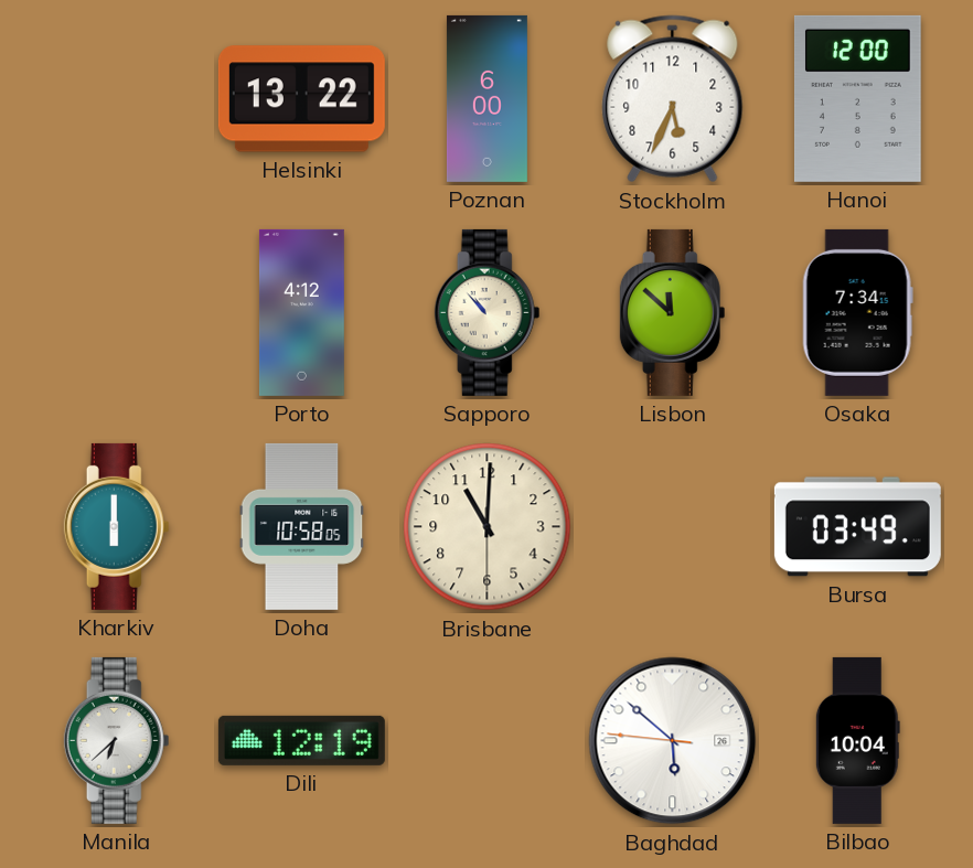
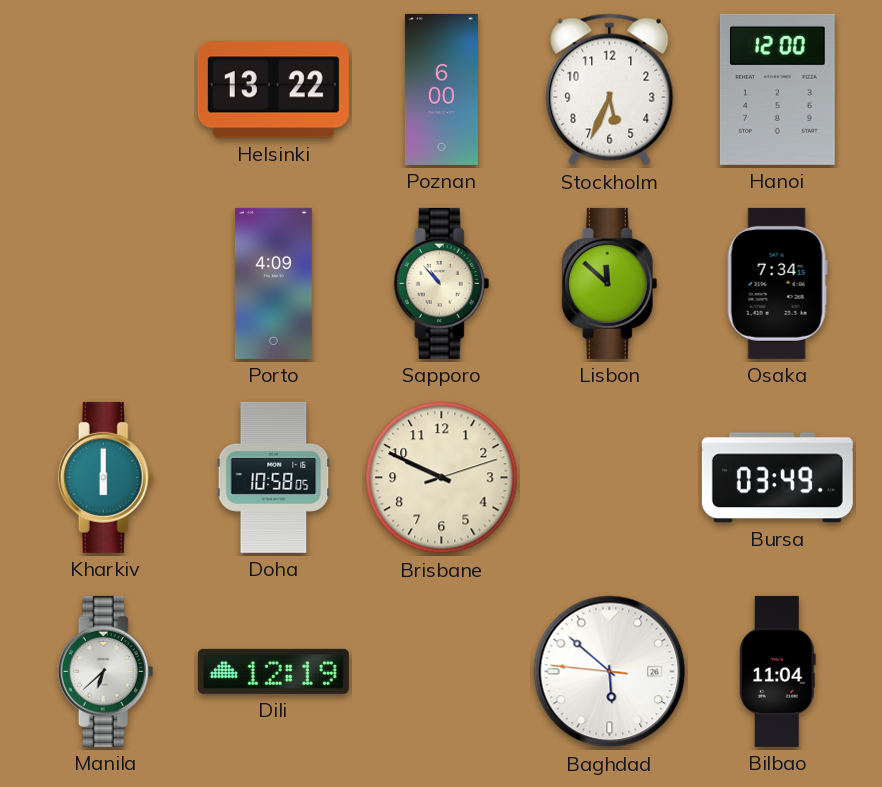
Porto: 4:12 -> 4:09
Brisbane: 11:00 -> 9:49
Bilbao: 10:04 -> 11:04
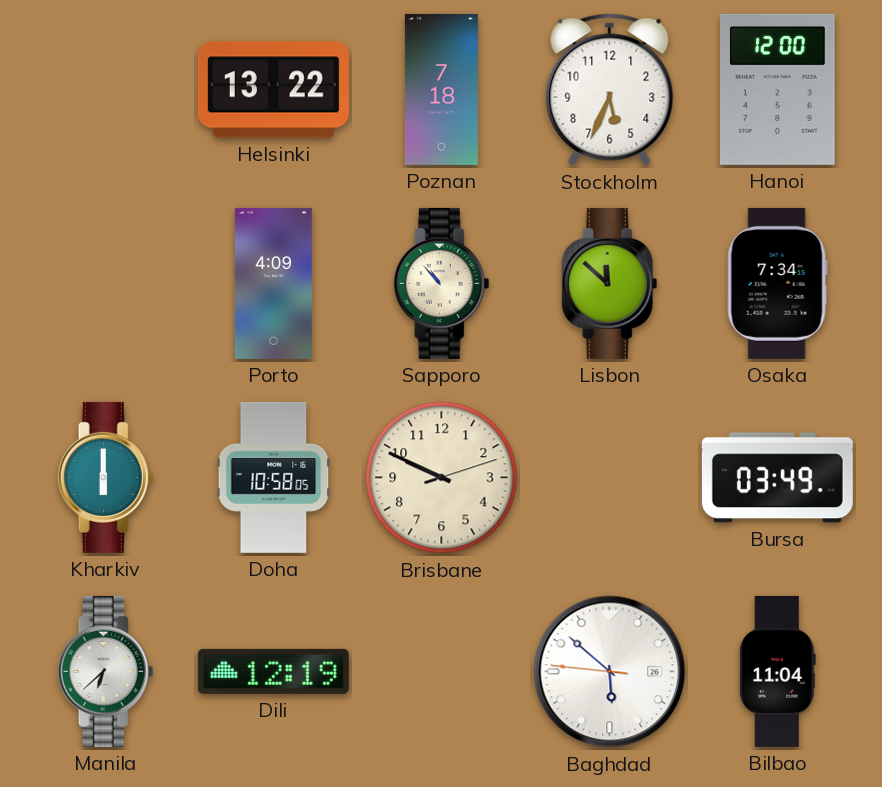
Poznan: 6:00 -> 7:18
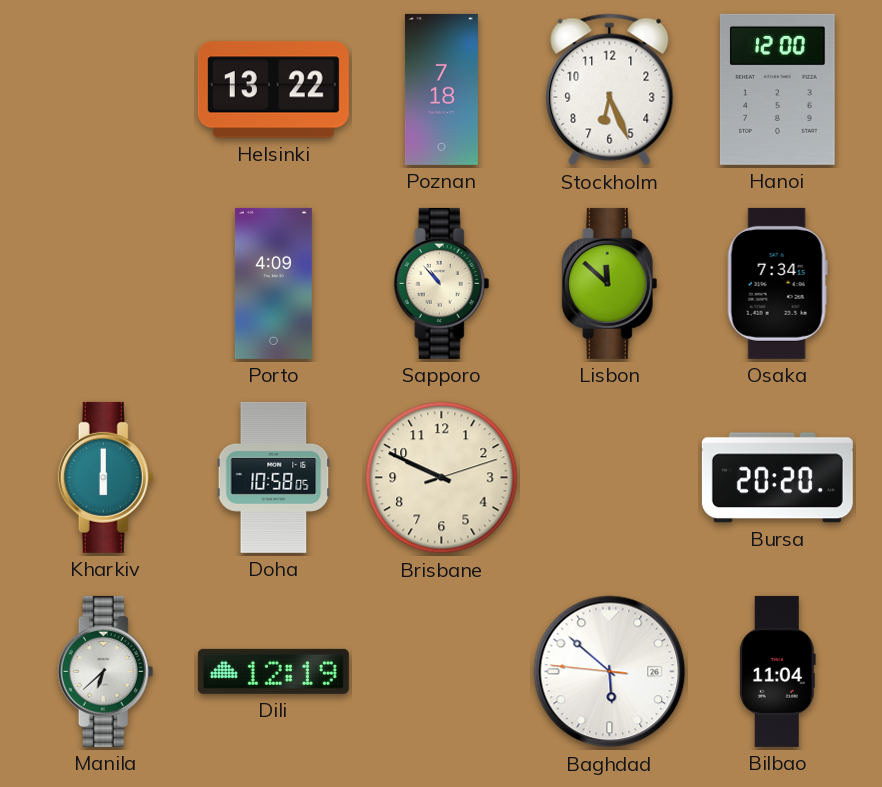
Stockholm: 5:34 -> 6:26
Bursa: 03:49 -> 20:20
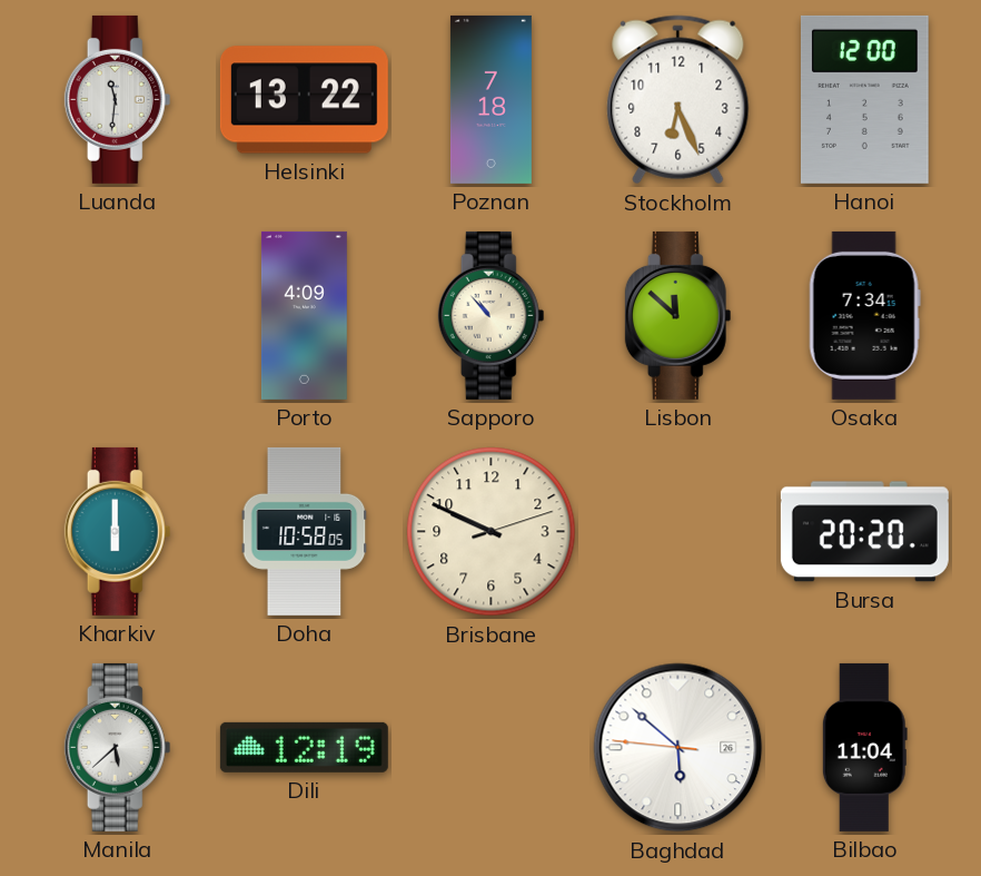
Luanda: none -> 11:31
Manila: 6:38 -> 5:38
